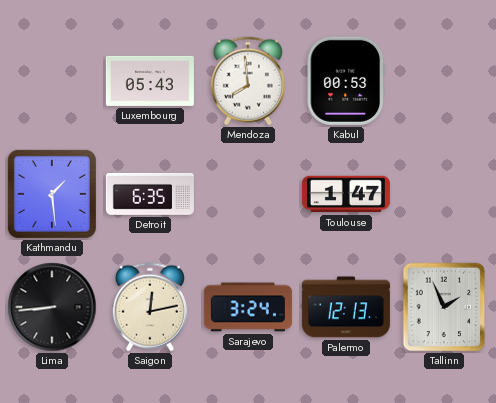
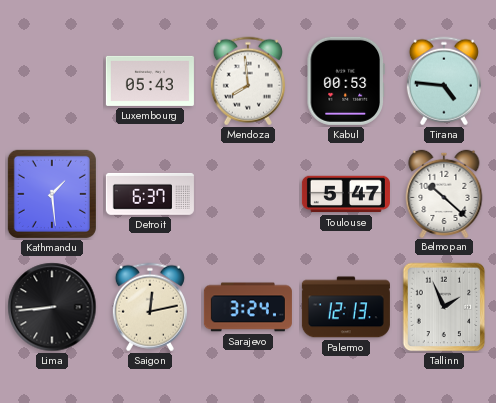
Tirana: none -> 4:46
Detroit: 6:35 -> 6:37
Toulouse: 1:47 -> 5:47
Belmopan: none -> 10:22
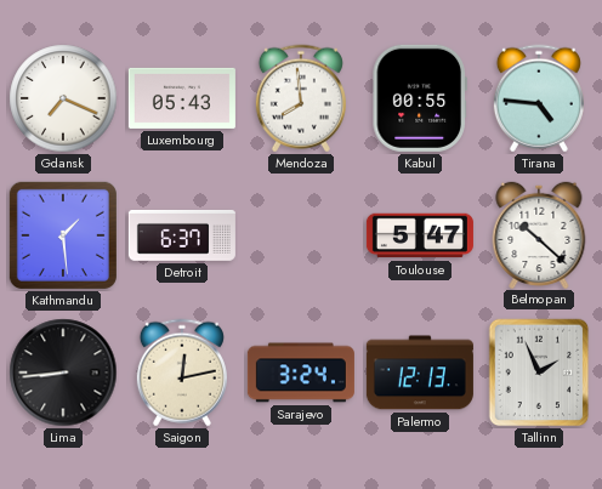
Gdansk: none -> 7:19
Kabul: 00:53 -> 00:55
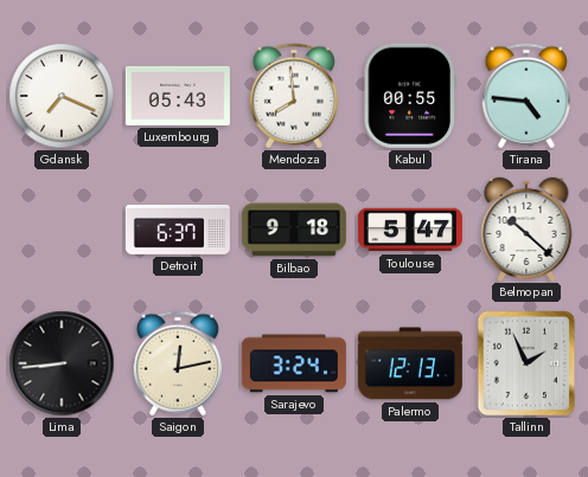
Kathmandu: 1:29 -> none
Bilbao: none -> 9:18
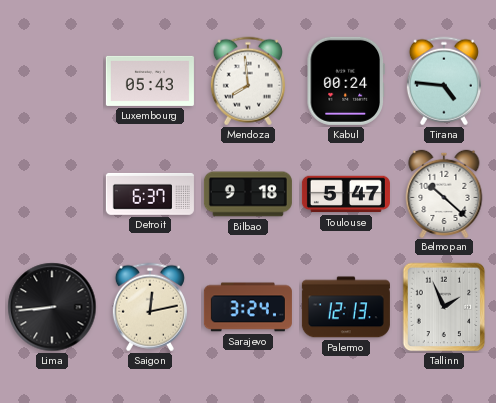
Gdansk: 7:19 -> none
Kabul: 00:55 -> 00:24
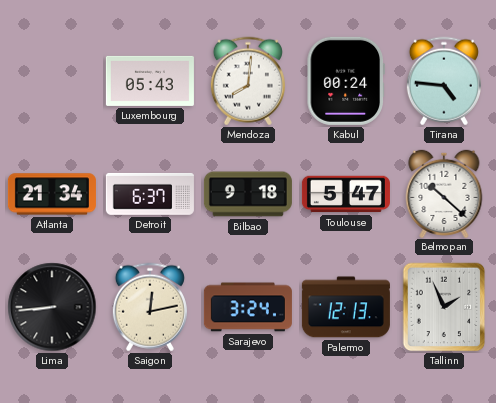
Mendoza: 7:59 -> 8:01
Atlanta: none -> 21:34
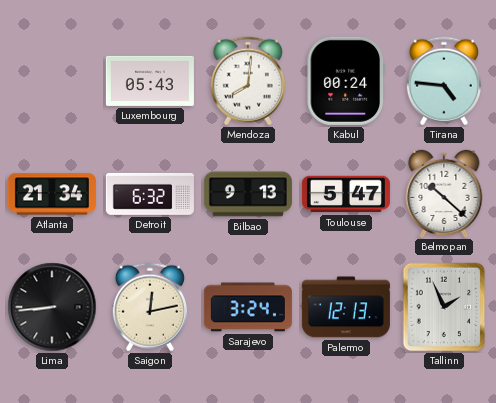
Detroit: 6:37 -> 6:32
Bilbao: 9:18 -> 9:13
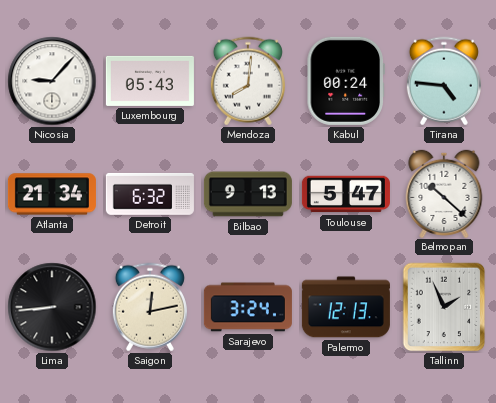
Nicosia: none -> 9:07
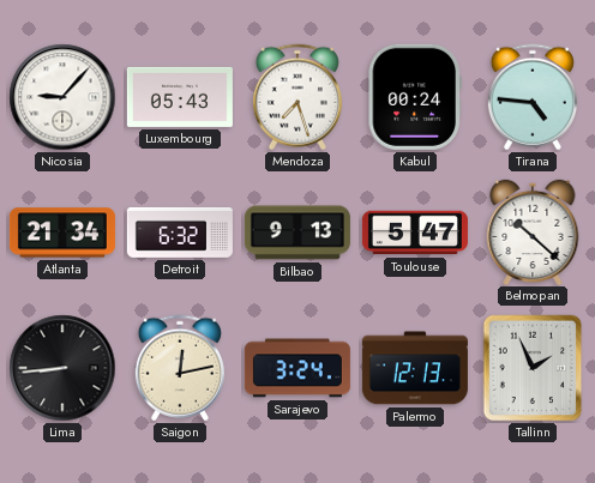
Mendoza: 8:01 -> 7:27
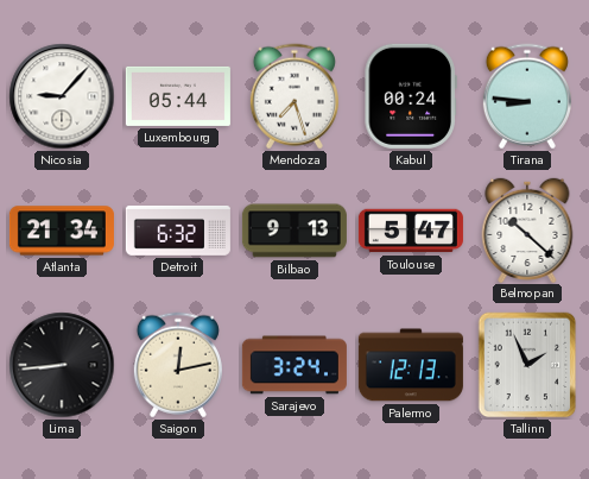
Luxembourg: 05:43 -> 05:44
Tirana: 4:46 -> 8:46
